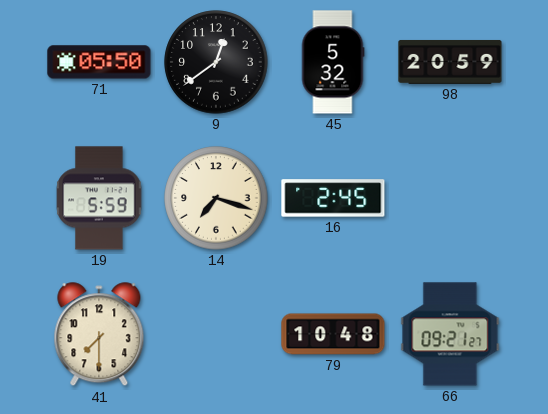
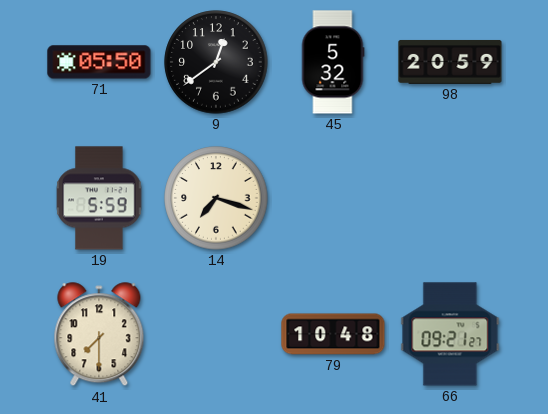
16: 2:45 -> none
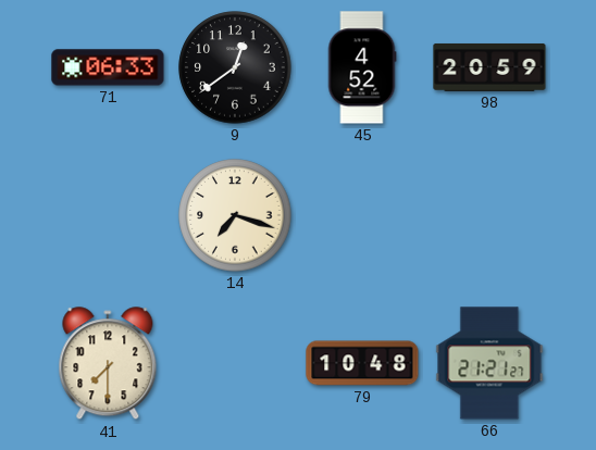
71: 05:50 -> 06:33
45: 5:32 -> 4:52
19: 5:59 -> none
66: 09:21 -> 21:21
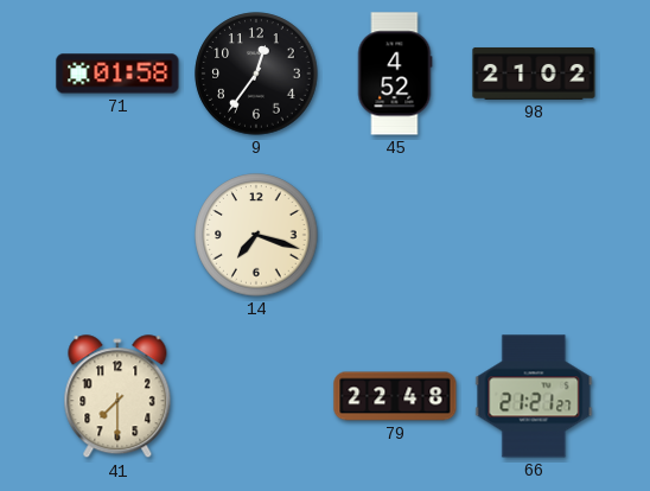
71: 06:33 -> 01:58
9: 12:39 -> 12:36
98: 20:59 -> 21:02
79: 10:48 -> 22:48
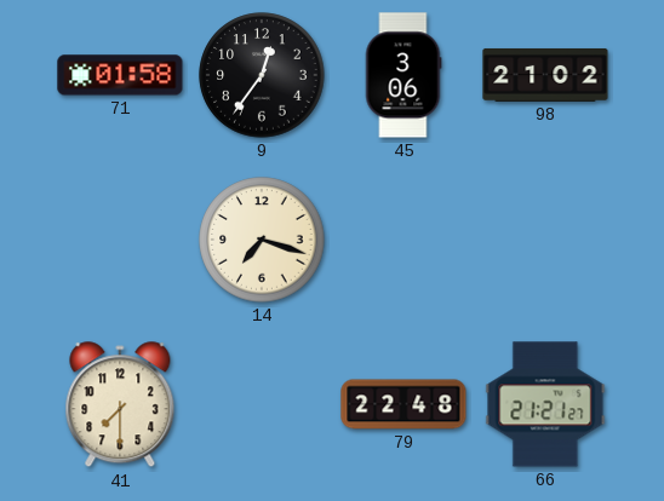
45: 4:52 -> 3:06
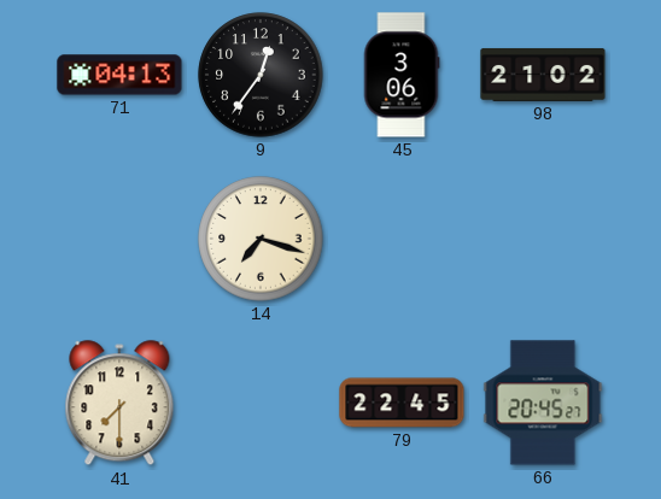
71: 01:58 -> 04:13
79: 22:48 -> 22:45
66: 21:21 -> 20:45
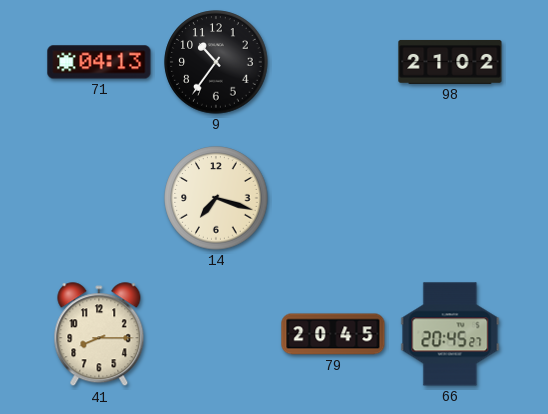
9: 12:36 -> 10:36
45: 3:06 -> none
41: 7:30 -> 8:15
79: 22:45 -> 20:45
